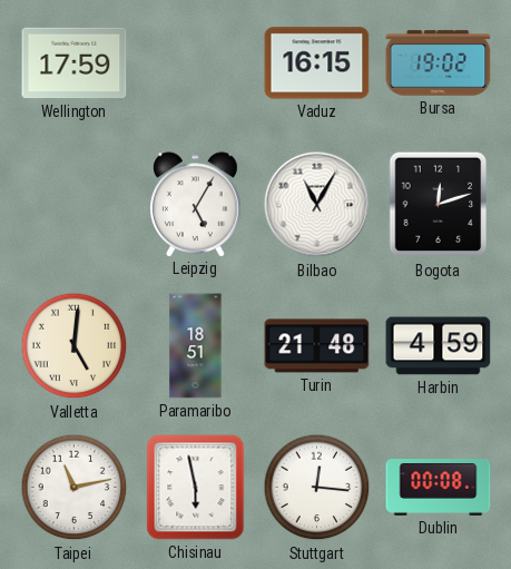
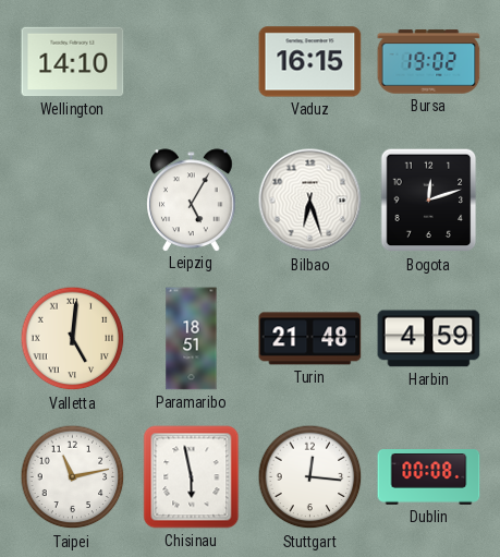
Wellington: 17:59 -> 14:10
Bilbao: 11:05 -> 6:27
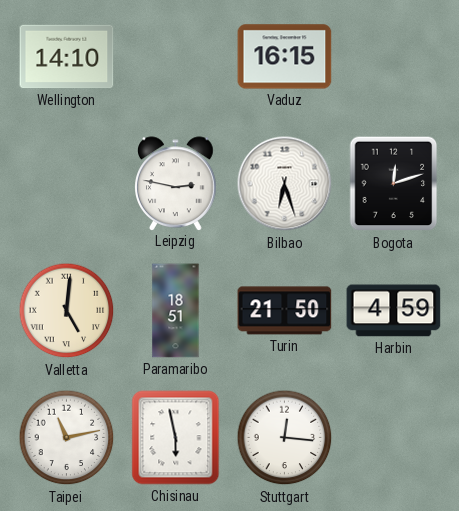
Bursa: 19:02 -> none
Leipzig: 5:05 -> 2:47
Turin: 21:48 -> 21:50
Dublin: 00:08 -> none
